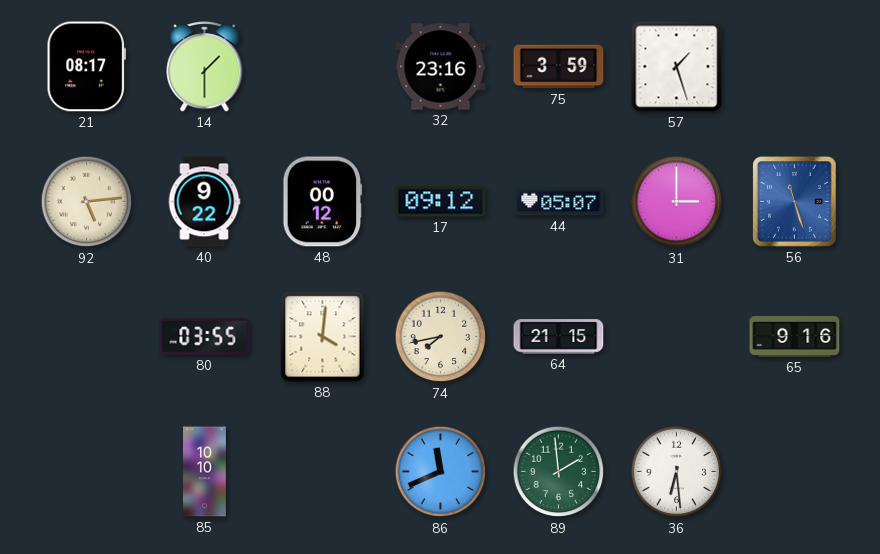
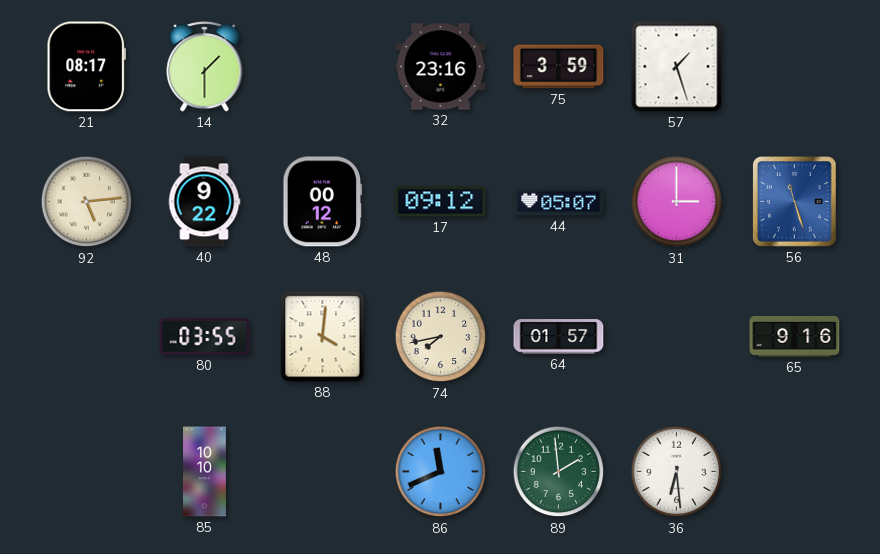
64: 21:15 -> 01:57
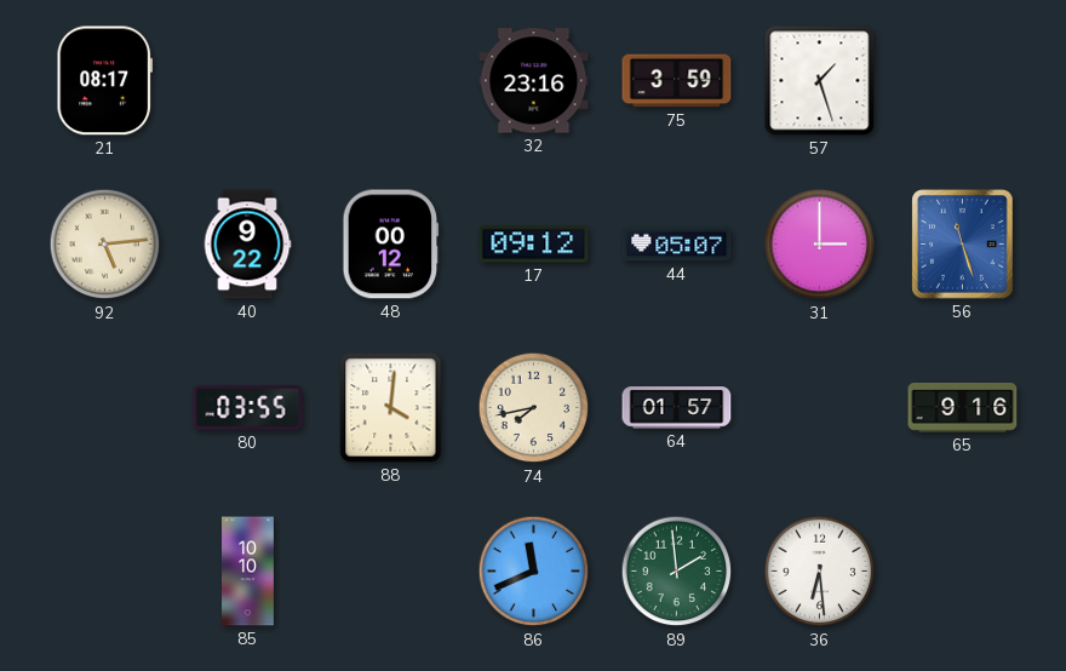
14: 1:30 -> none
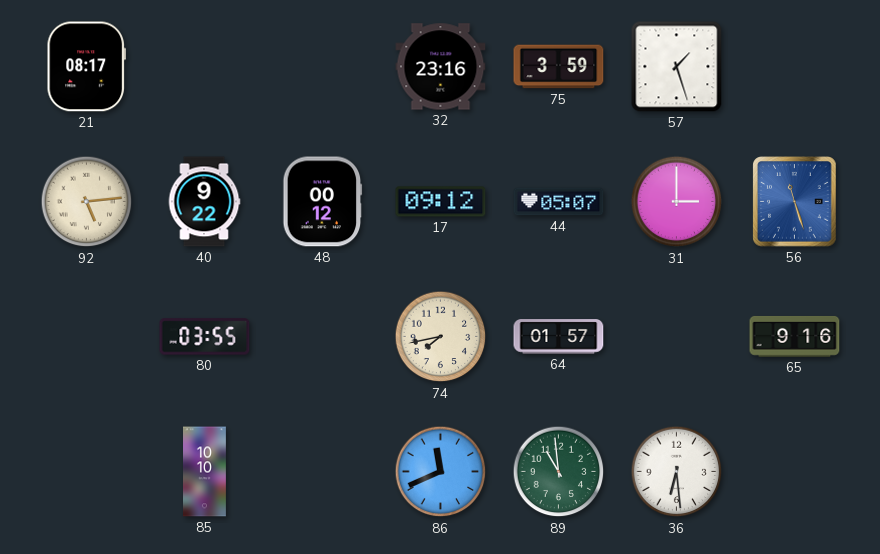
88: 4:01 -> none
89: 1:59 -> 10:59
